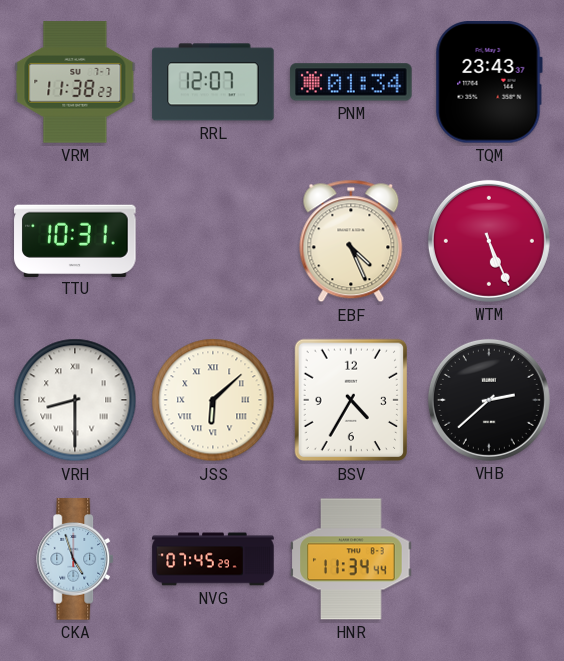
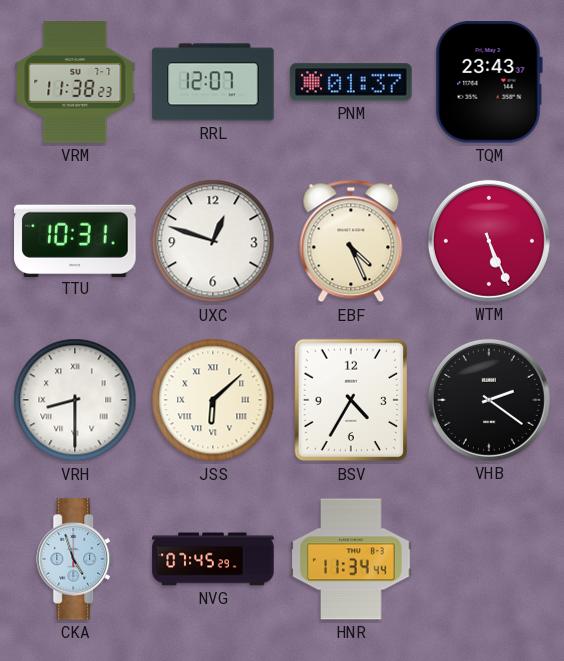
PNM: 01:34 -> 01:37
UXC: none -> 12:48
VHB: 2:38 -> 2:21
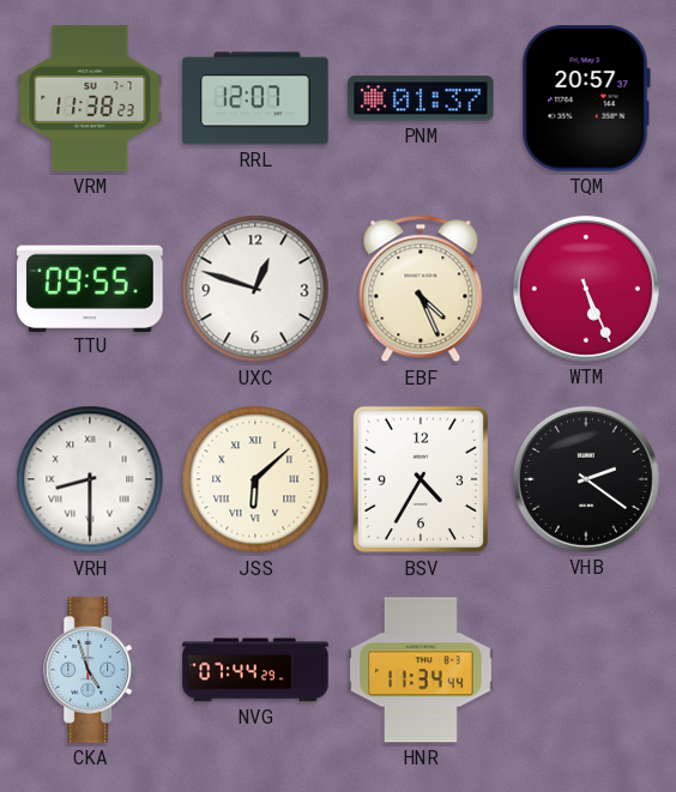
TQM: 23:43 -> 20:57
TTU: 10:31 -> 09:55
NVG: 07:45 -> 07:44
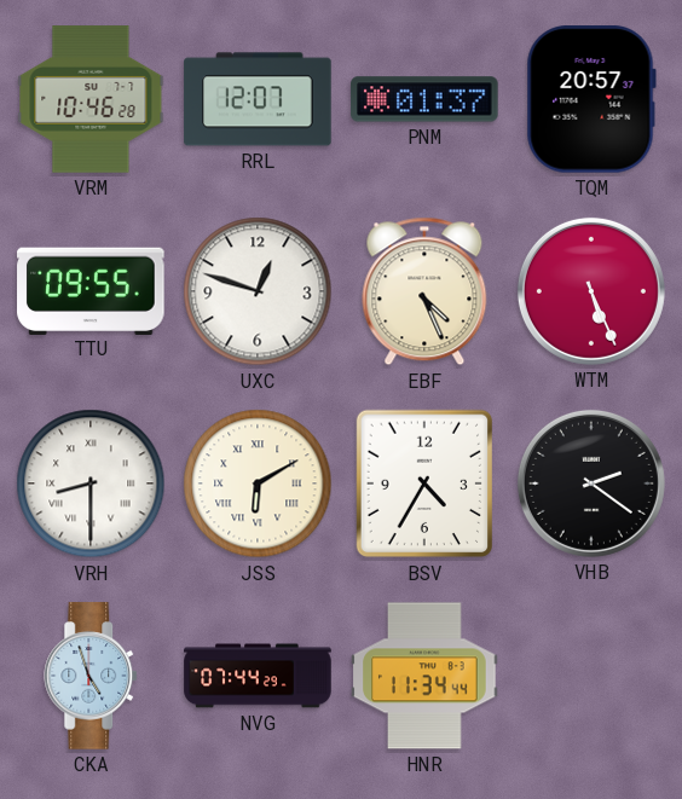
VRM: 11:38 -> 10:46
JSS: 6:08 -> 6:10
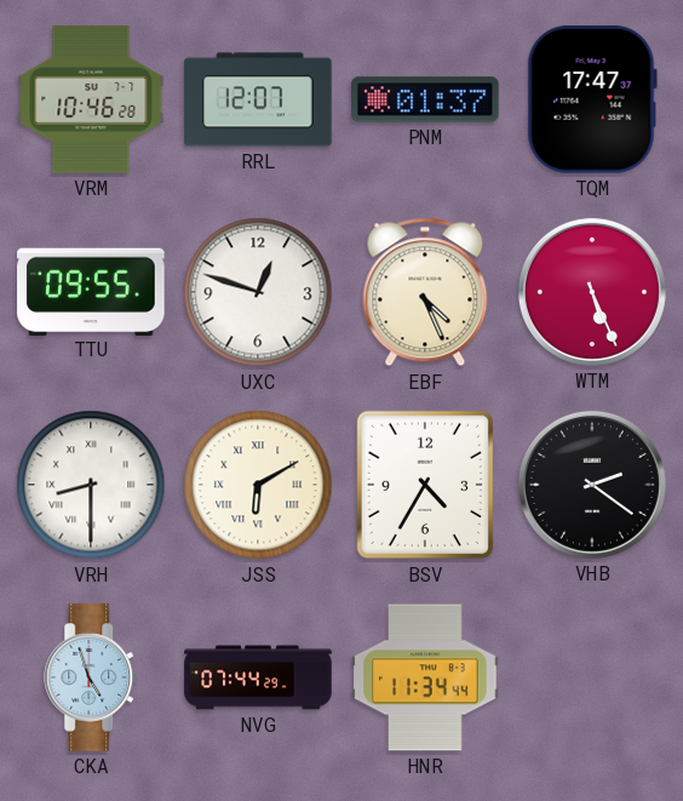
TQM: 20:57 -> 17:47
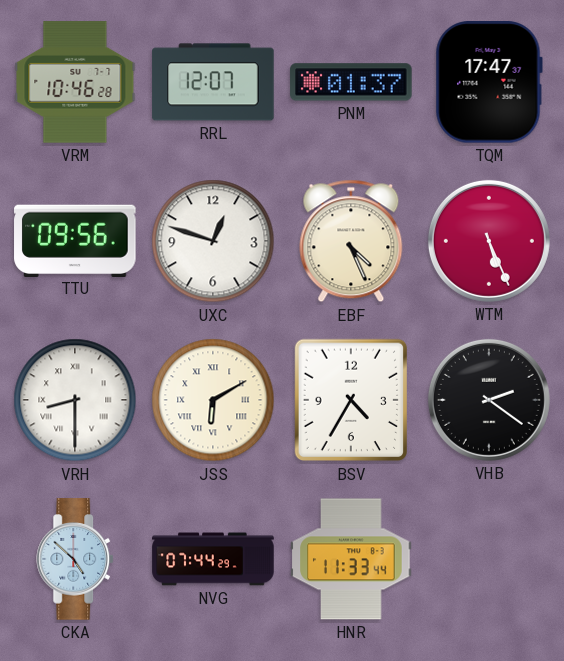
TTU: 09:55 -> 09:56
CKA: 4:57 -> 4:52
HNR: 11:34 -> 11:33
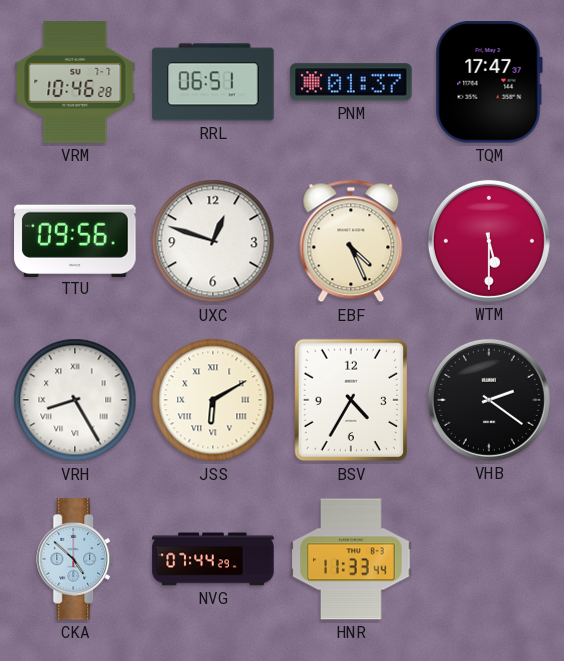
RRL: 12:07 -> 06:51
WTM: 5:26 -> 5:30
VRH: 8:30 -> 8:25
